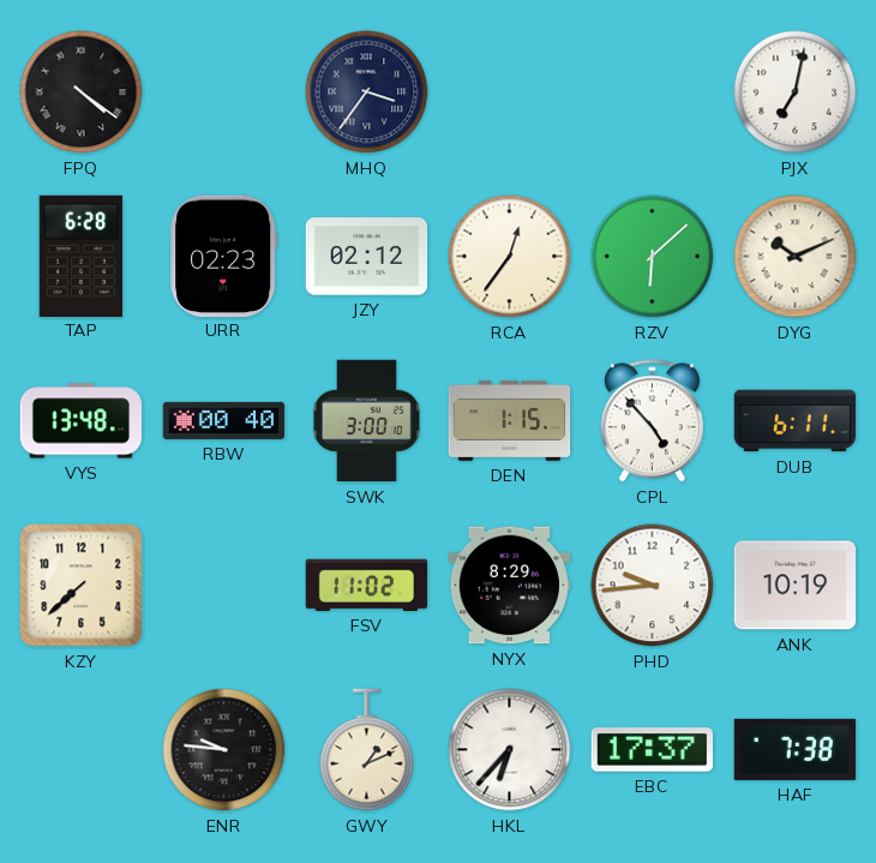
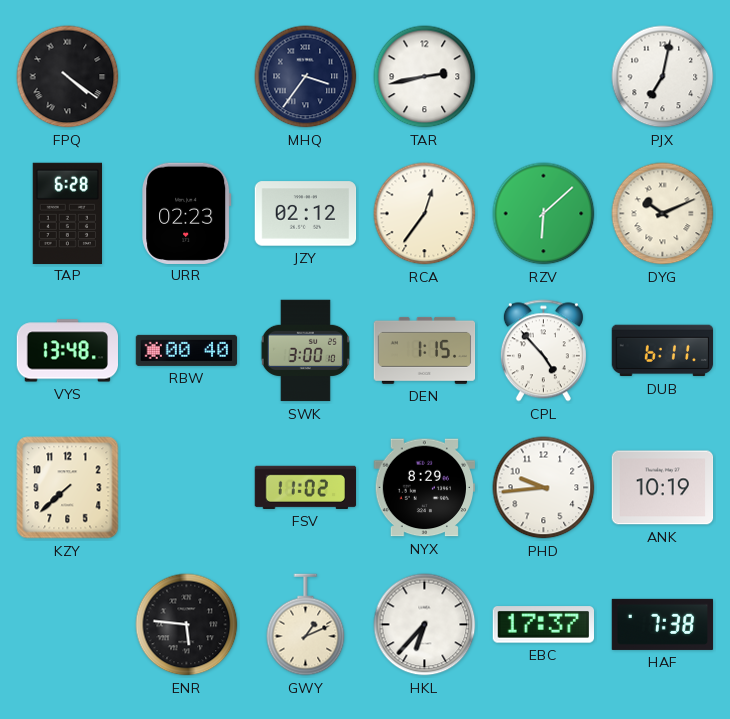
TAR: none -> 2:43
ENR: 9:46 -> 5:46
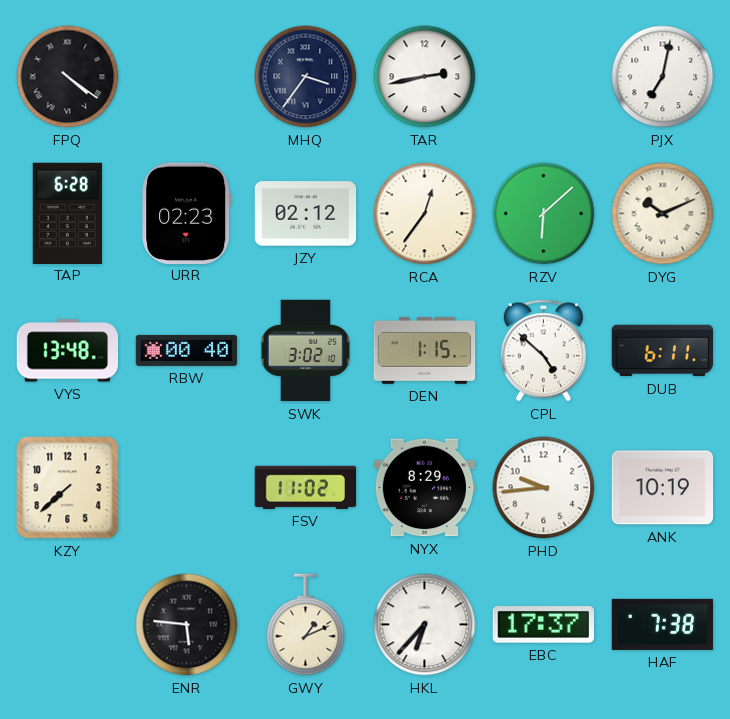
SWK: 3:00 -> 3:02
CPL: 4:53 -> 4:52
